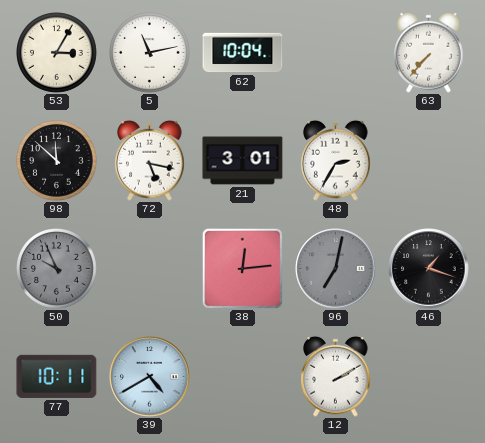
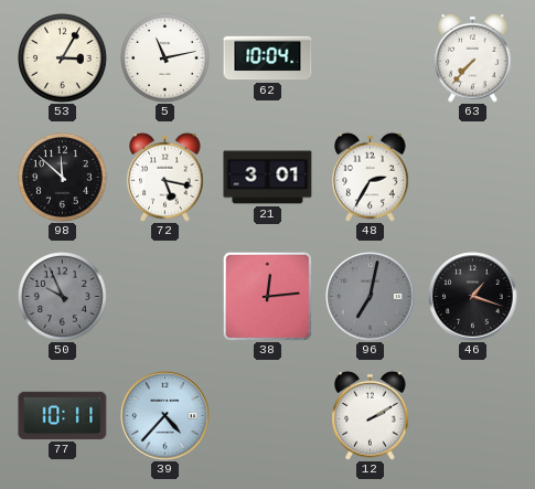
39: 4:40 -> 4:37
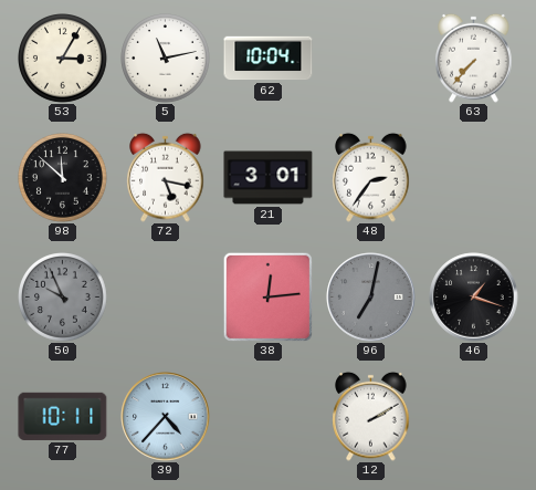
48: 2:35 -> 2:36
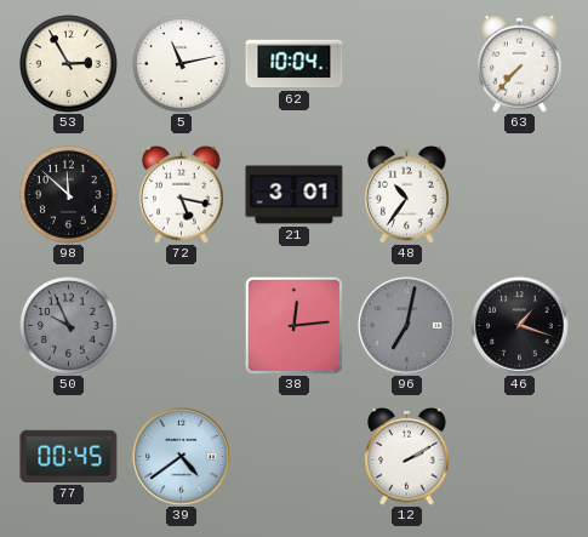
53: 3:05 -> 2:55
48: 2:36 -> 10:36
77: 10:11 -> 00:45
39: 4:37 -> 4:39
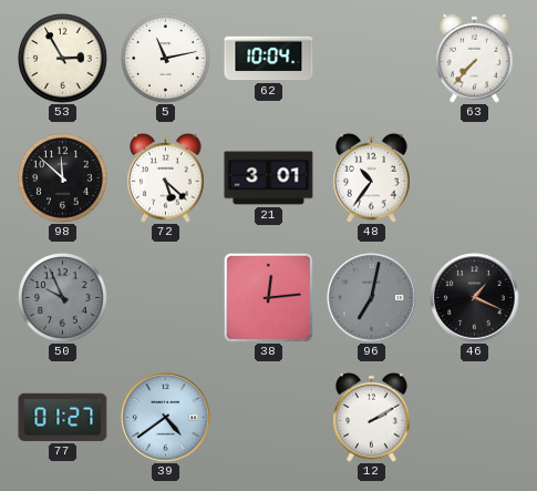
72: 5:17 -> 5:22
46: 1:18 -> 1:19
77: 00:45 -> 01:27
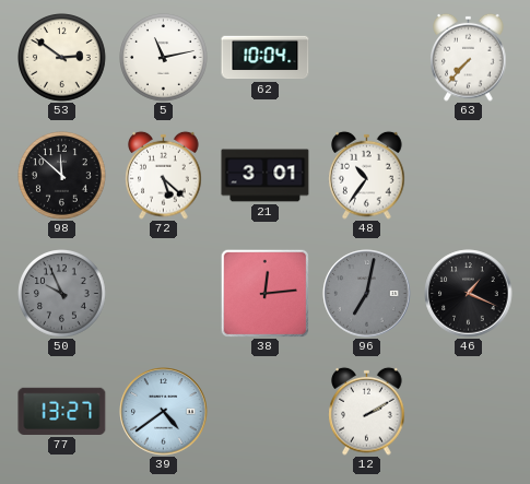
53: 2:55 -> 2:51
77: 01:27 -> 13:27
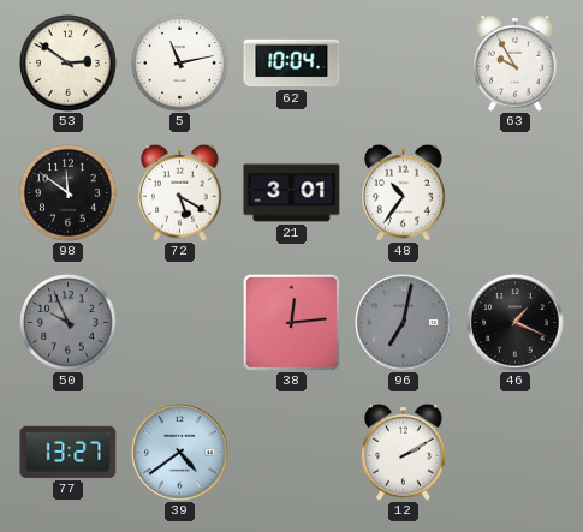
63: 7:37 -> 9:55
98: 11:52 -> 11:51
72: 5:22 -> 5:20
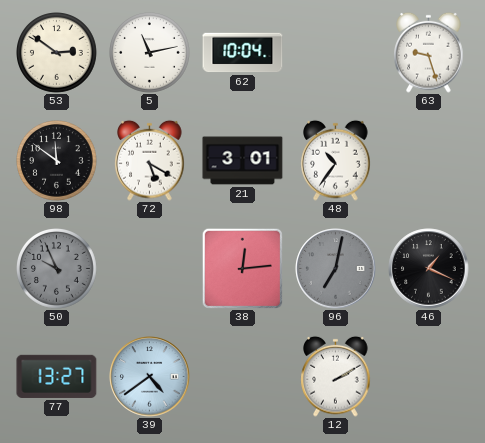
63: 9:55 -> 9:27
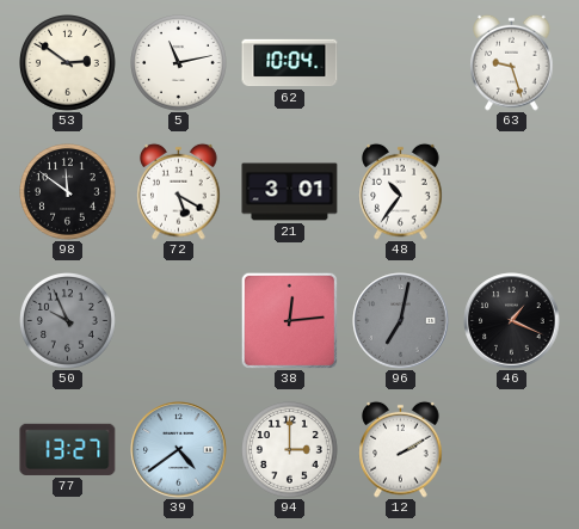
94: none -> 3:00
